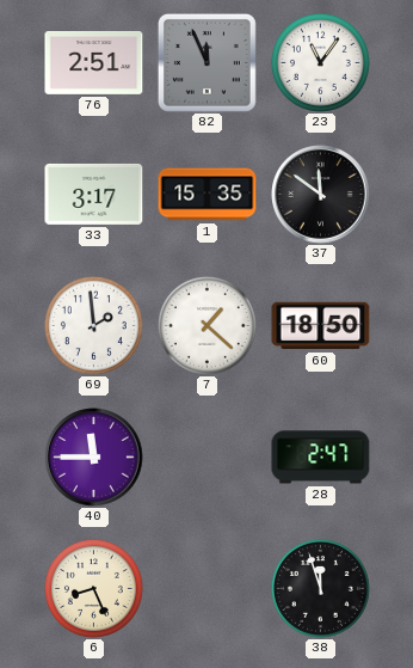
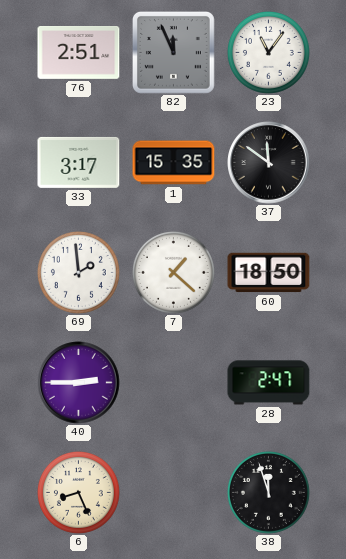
40: 11:45 -> 2:45
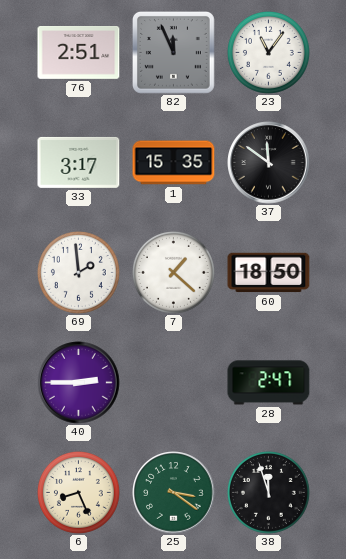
25: none -> 3:21
